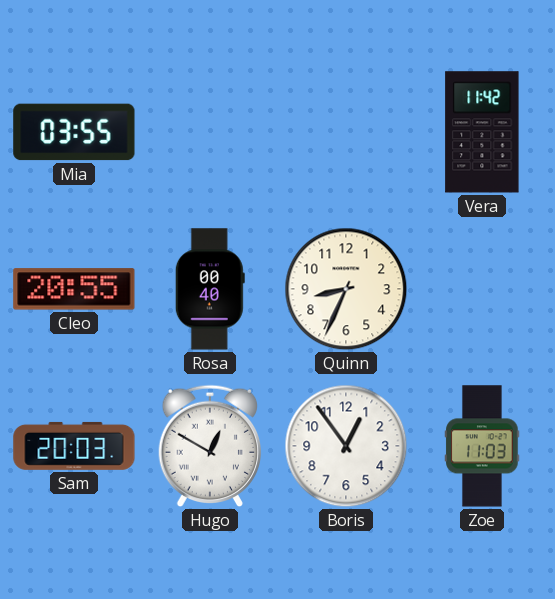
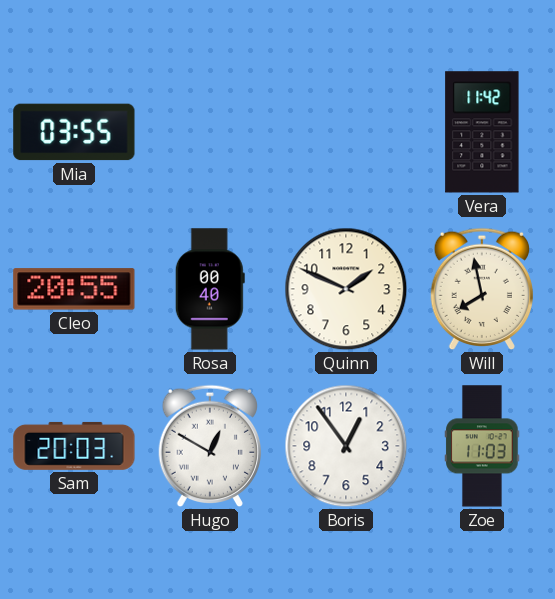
Quinn: 8:34 -> 1:49
Will: none -> 7:58
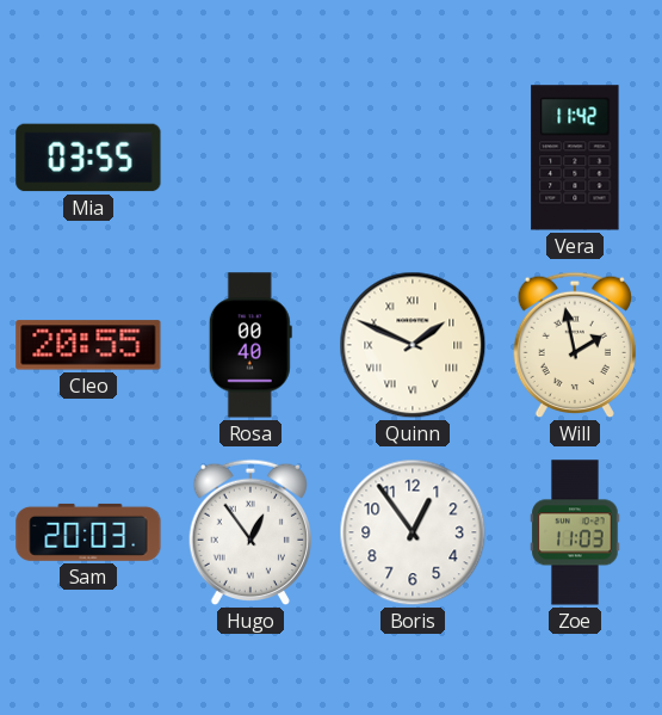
Quinn numerals: Arabic -> Roman
Will: 7:58 -> 1:58
Hugo: 12:50 -> 12:54
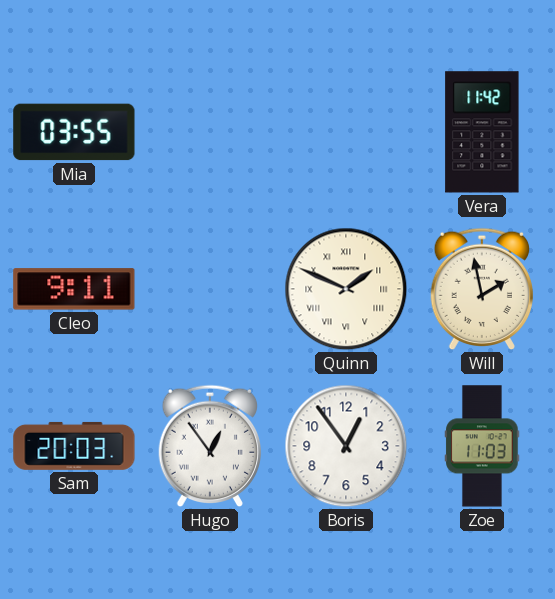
Cleo: 20:55 -> 9:11
Rosa: 00:40 -> none
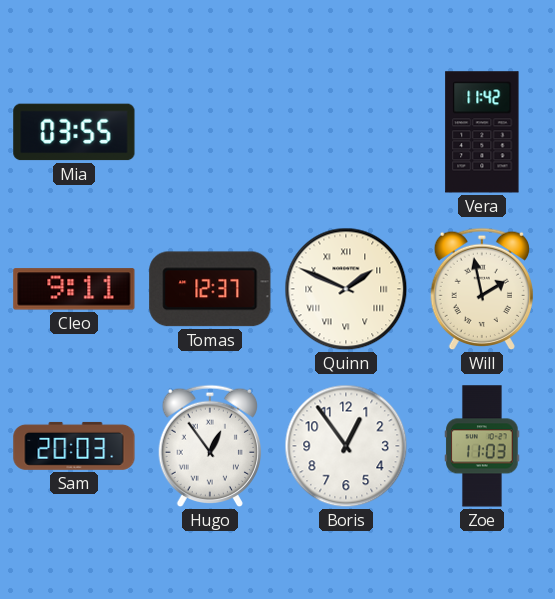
Tomas: none -> 12:37
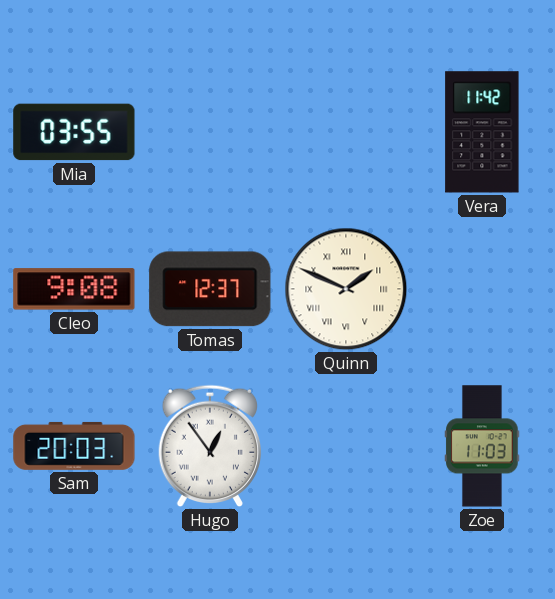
Cleo: 9:11 -> 9:08
Will: 1:58 -> none
Boris: 12:54 -> none
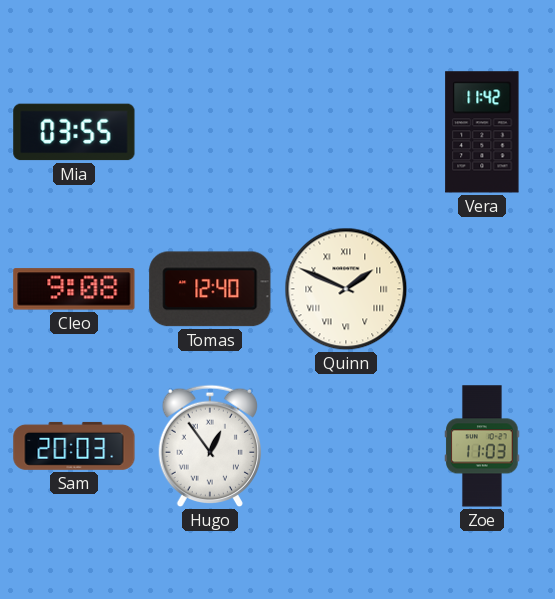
Tomas: 12:37 -> 12:40
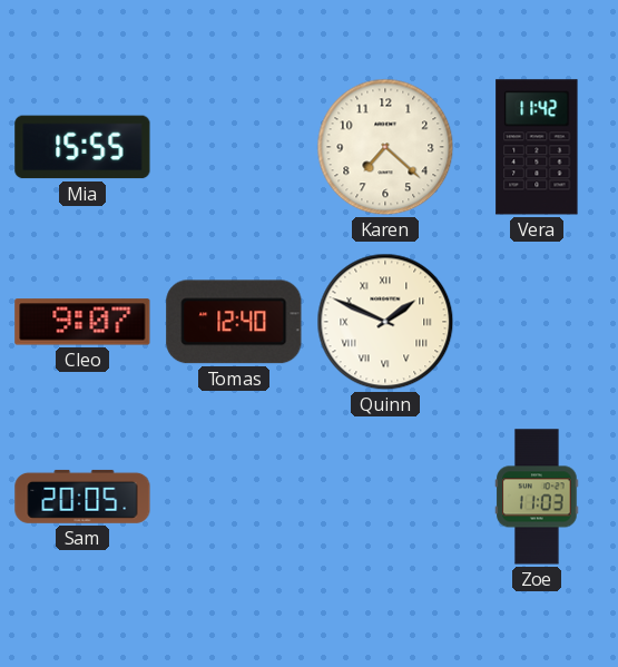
Mia: 03:55 -> 15:55
Karen: none -> 7:22
Cleo: 9:08 -> 9:07
Sam: 20:03 -> 20:05
Hugo: 12:54 -> none
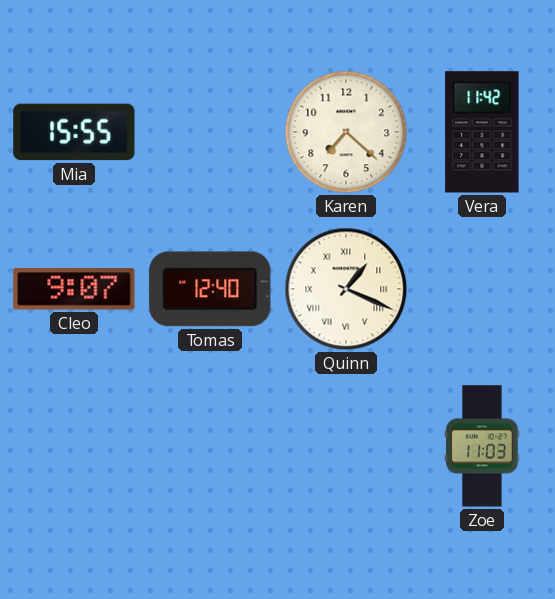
Quinn: 1:49 -> 1:19
Sam: 20:05 -> none
